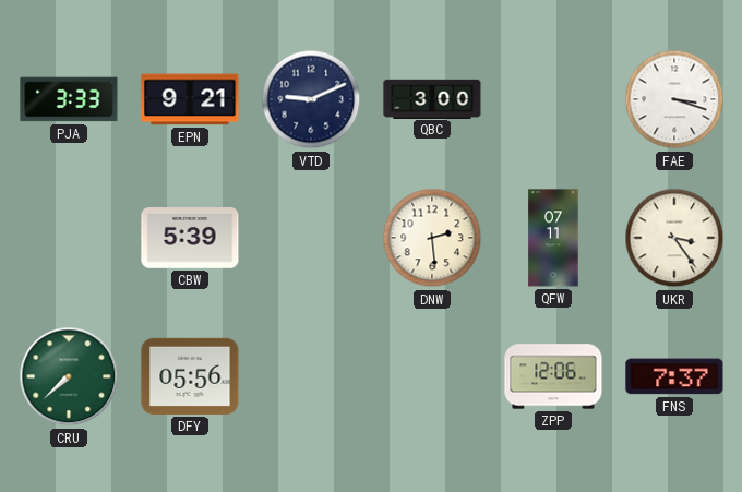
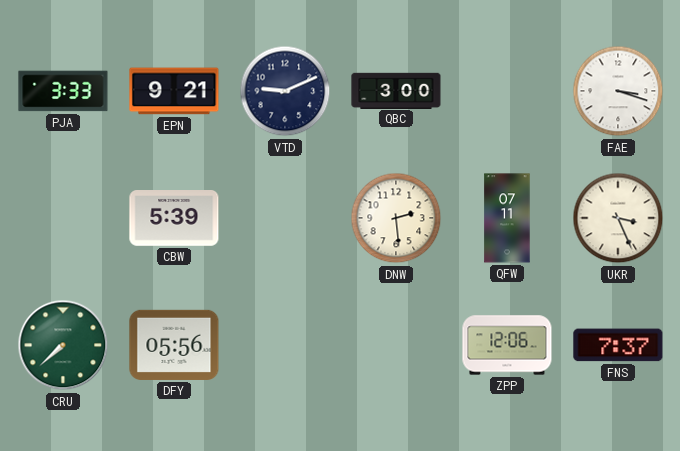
UKR: 3:24 -> 3:26
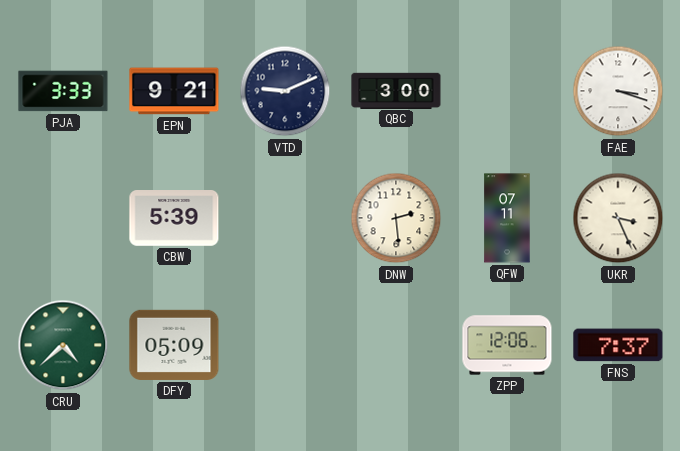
CRU: 7:38 -> 4:38
DFY: 05:56 -> 05:09
